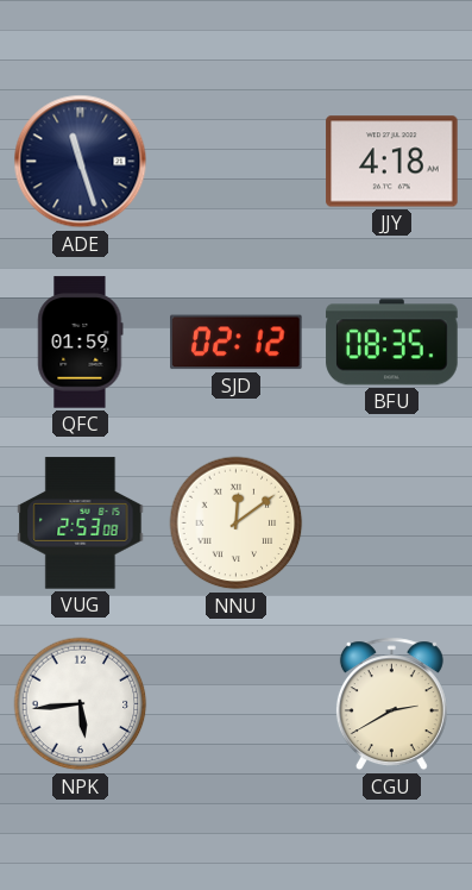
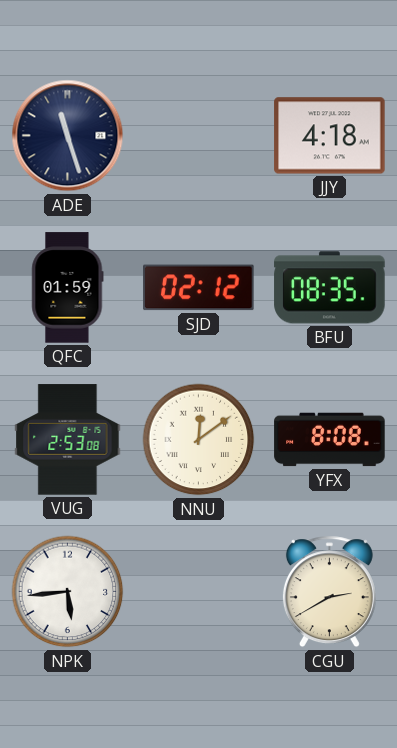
YFX: none -> 8:08
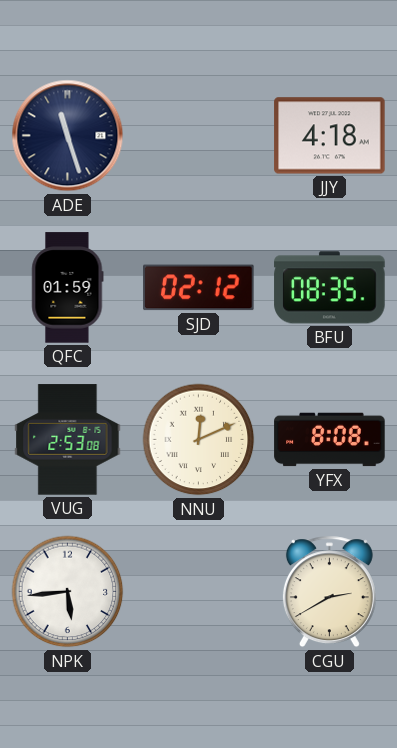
NNU: 12:09 -> 12:11
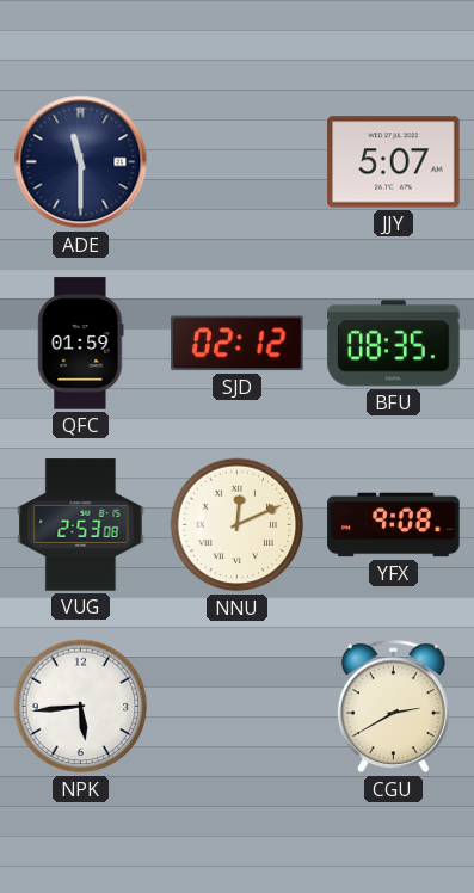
ADE: 11:27 -> 11:30
JJY: 4:18 -> 5:07
YFX: 8:08 -> 9:08
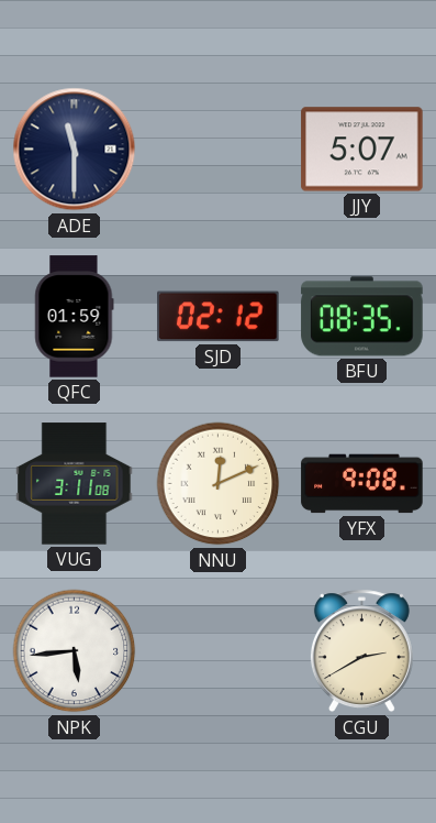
VUG: 2:53 -> 3:11
